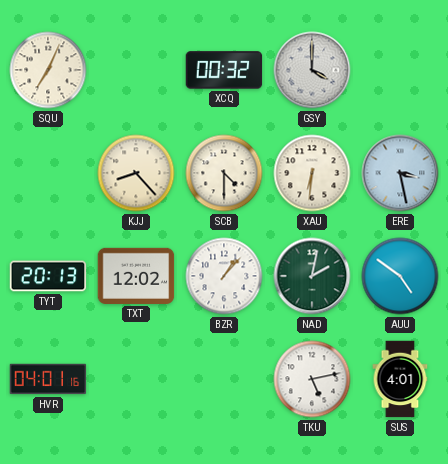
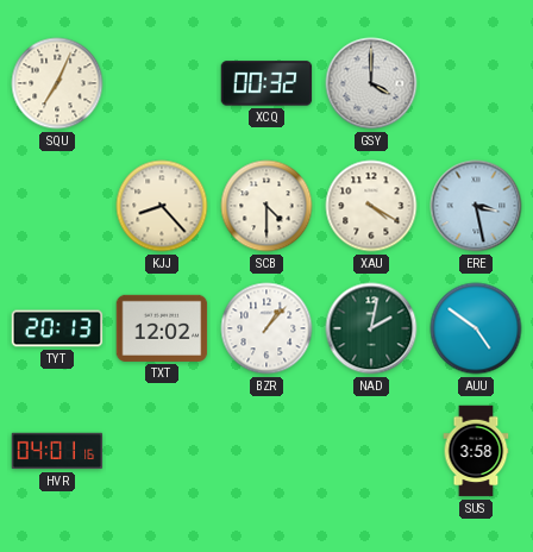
XAU: 6:31 -> 4:20
TKU: 5:13 -> none
SUS: 4:01 -> 3:58
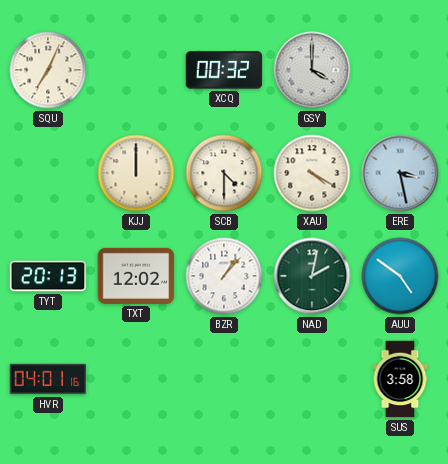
KJJ: 8:23 -> 12:00
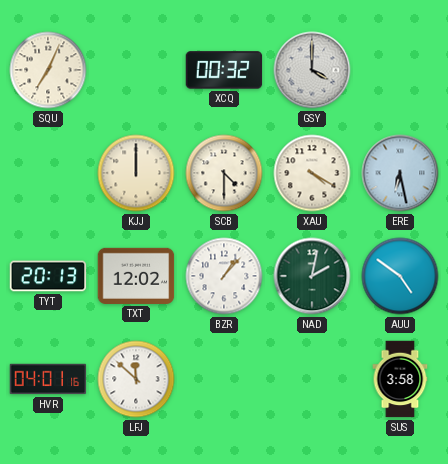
ERE: 3:28 -> 6:28
LFJ: none -> 11:52
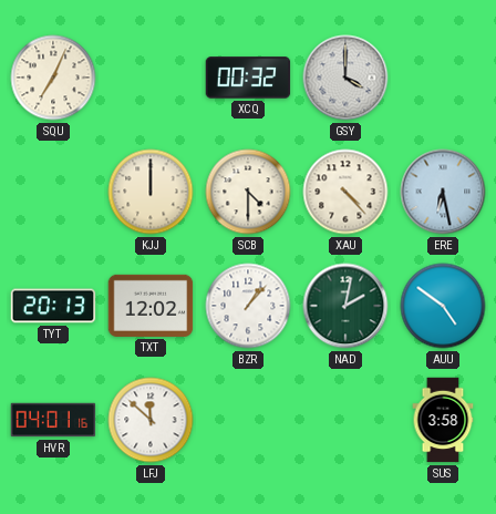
XAU: 4:20 -> 4:23
